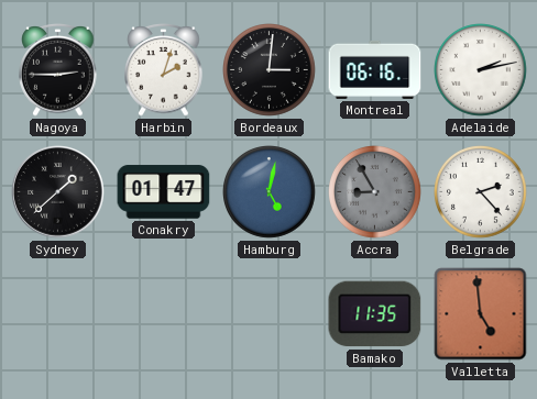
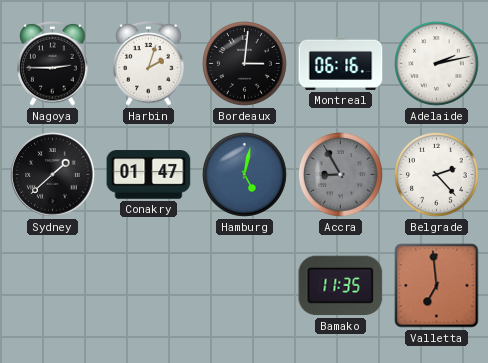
Valletta: 4:59 -> 6:59
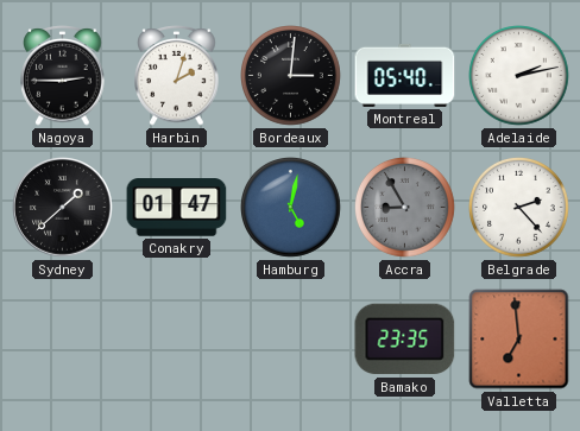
Montreal: 06:16 -> 05:40
Bamako: 11:35 -> 23:35
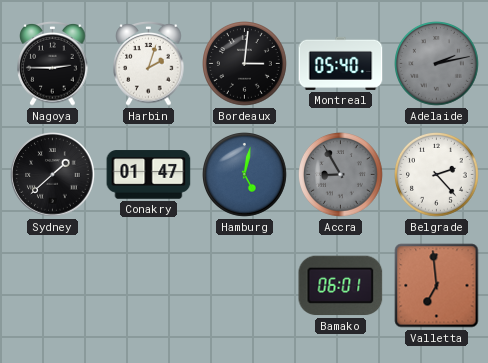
Adelaide dial: white -> grey
Bamako: 23:35 -> 06:01
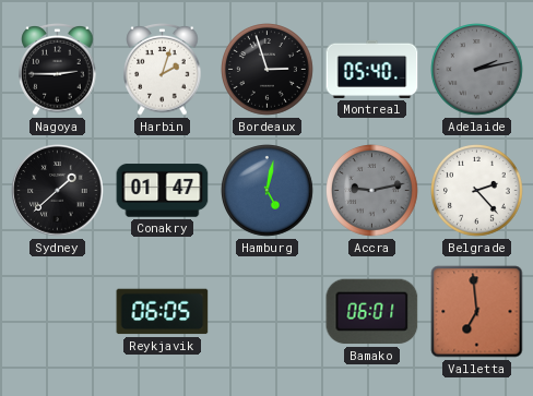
Bordeaux: 3:01 -> 2:57
Accra: 8:55 -> 9:13
Reykjavik: none -> 06:05
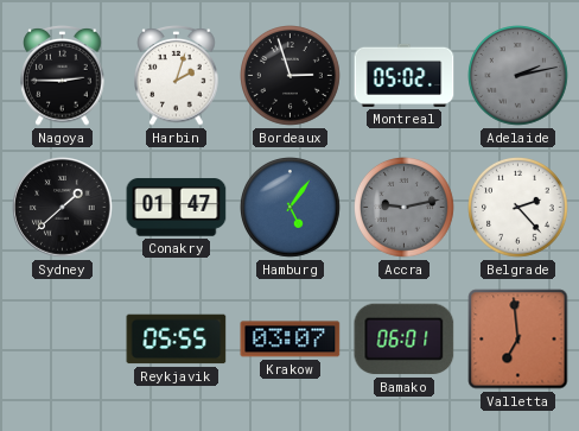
Montreal: 05:40 -> 05:02
Hamburg: 5:02 -> 5:06
Reykjavik: 06:05 -> 05:55
Krakow: none -> 03:07
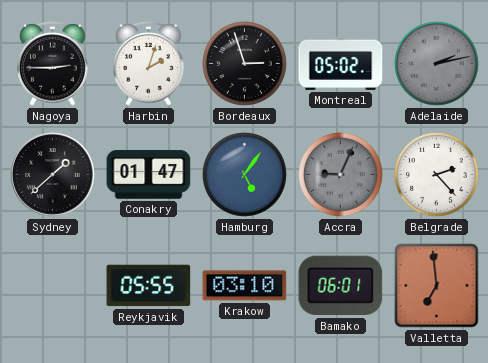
Accra: 9:13 -> 9:04
Krakow: 03:07 -> 03:10
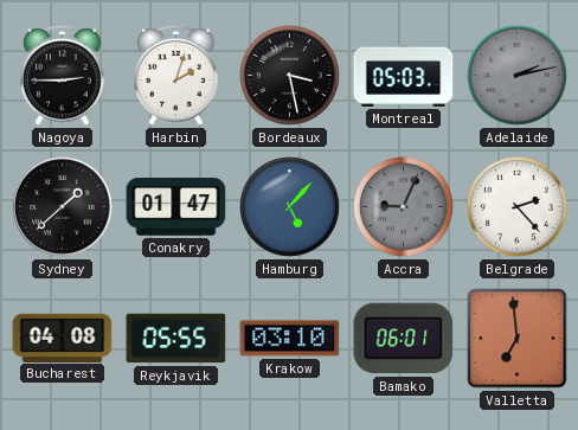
Bordeaux: 2:57 -> 3:28
Montreal: 05:02 -> 05:03
Hamburg: 5:06 -> 5:07
Bucharest: none -> 04:08
